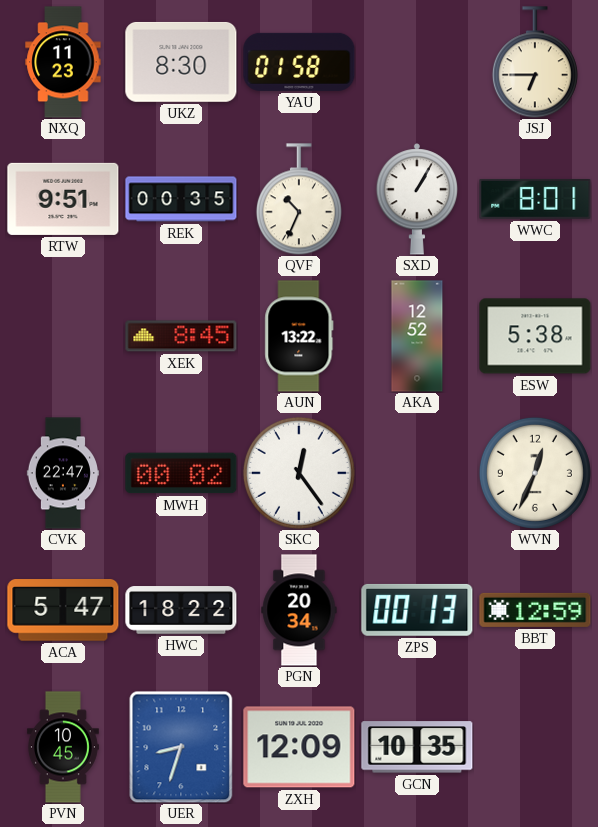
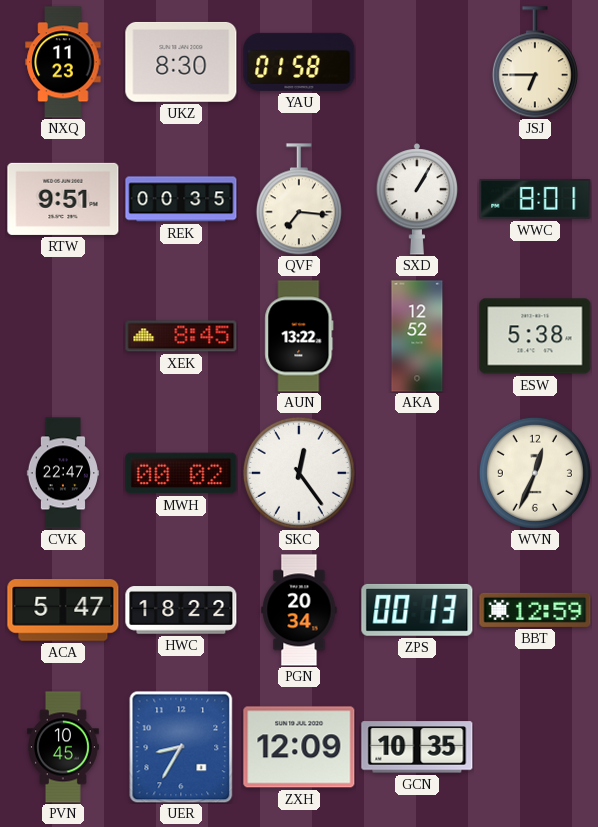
QVF: 10:34 -> 7:16
UER: 8:33 -> 8:35
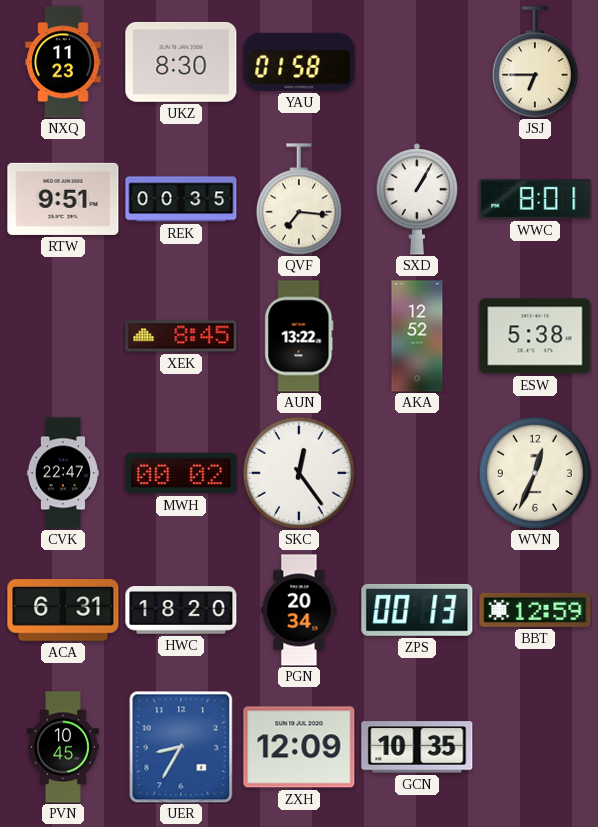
ACA: 5:47 -> 6:31
HWC: 18:22 -> 18:20
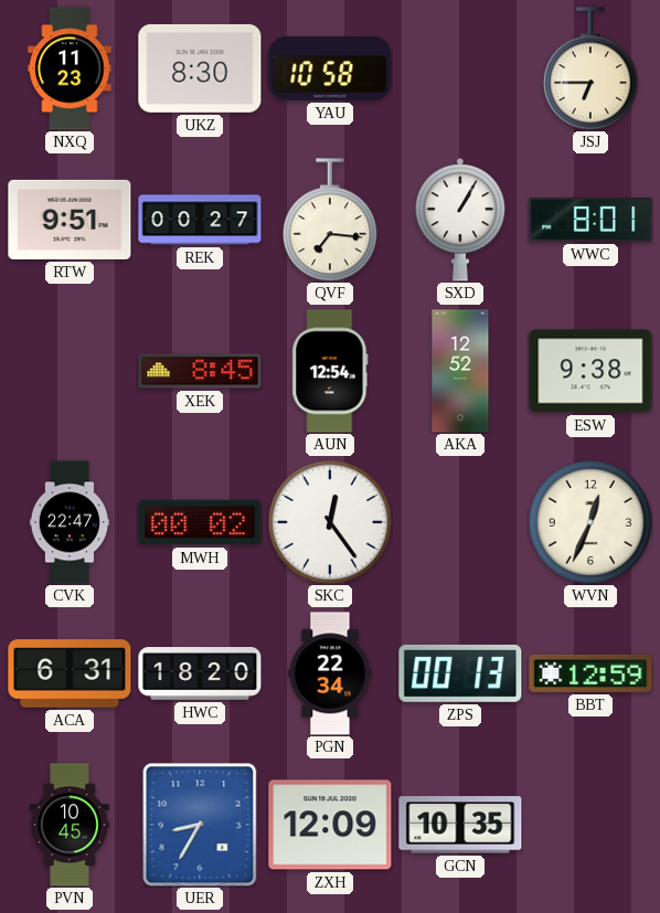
YAU: 01:58 -> 10:58
REK: 00:35 -> 00:27
AUN: 13:22 -> 12:54
ESW: 5:38 -> 9:38
PGN: 20:34 -> 22:34
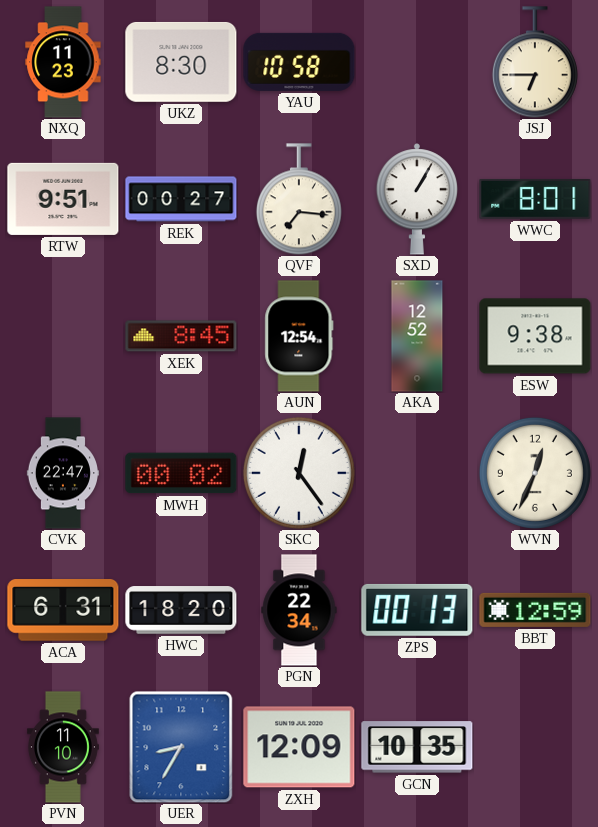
PVN: 10:45 -> 11:10
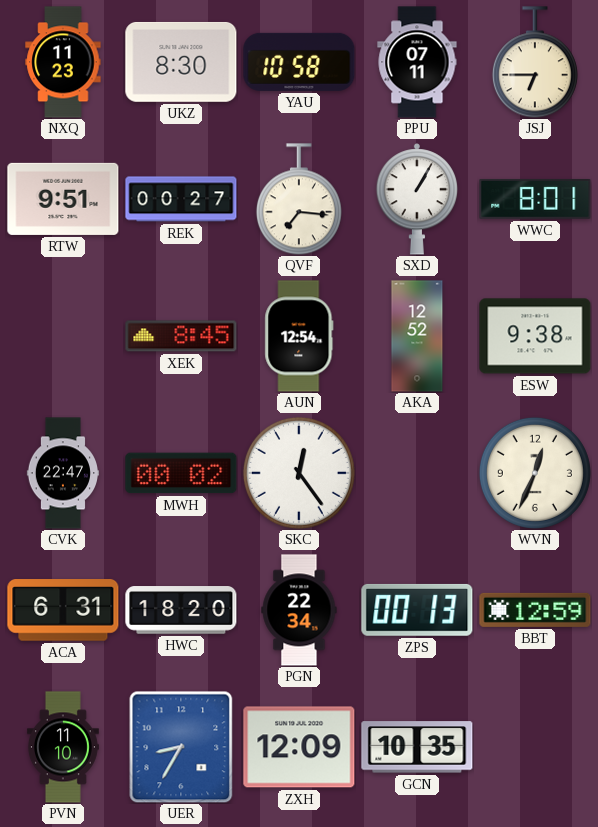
PPU: none -> 07:11
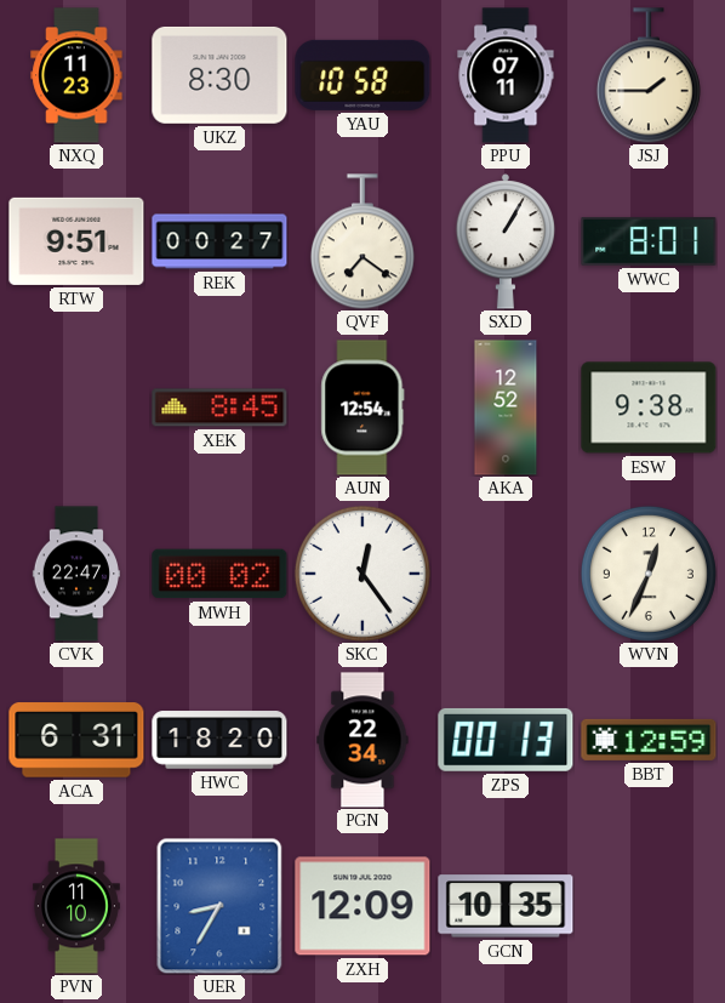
JSJ: 6:45 -> 1:45
QVF: 7:16 -> 7:21
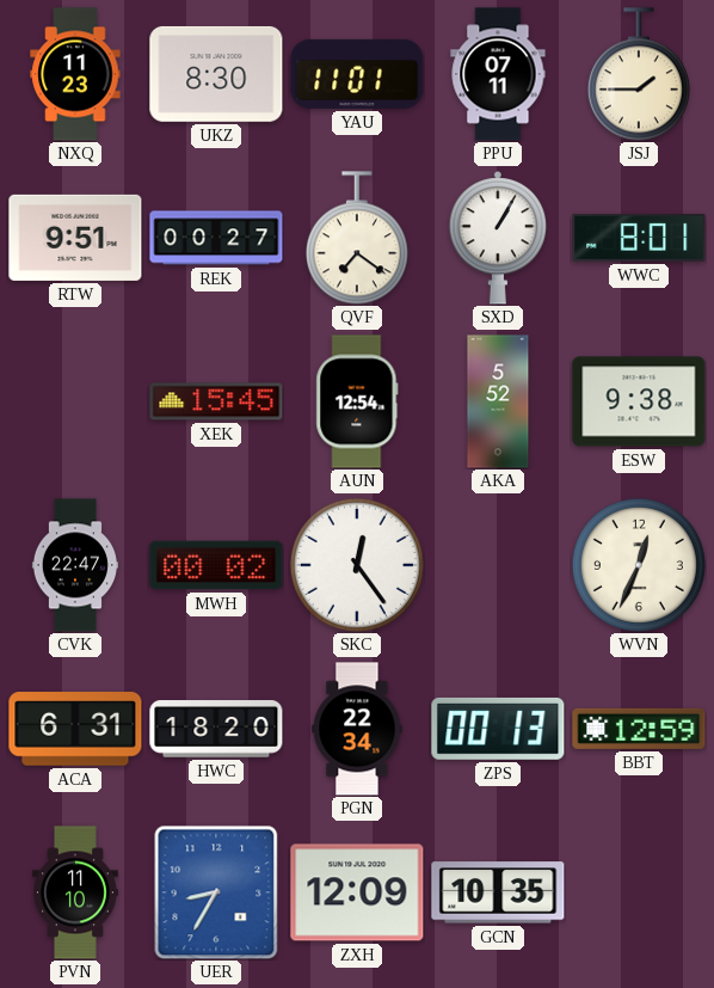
YAU: 10:58 -> 11:01
XEK: 8:45 -> 15:45
AKA: 12:52 -> 5:52
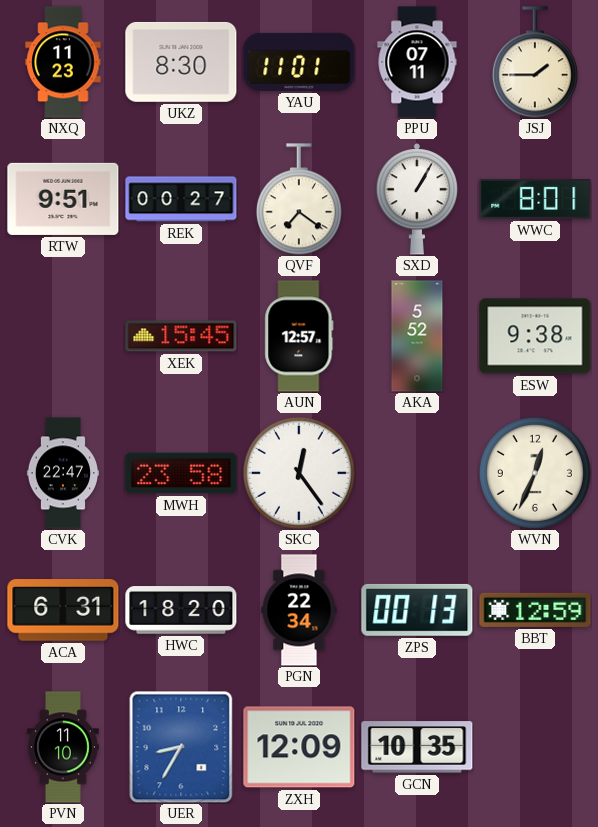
AUN: 12:54 -> 12:57
MWH: 00:02 -> 23:58
